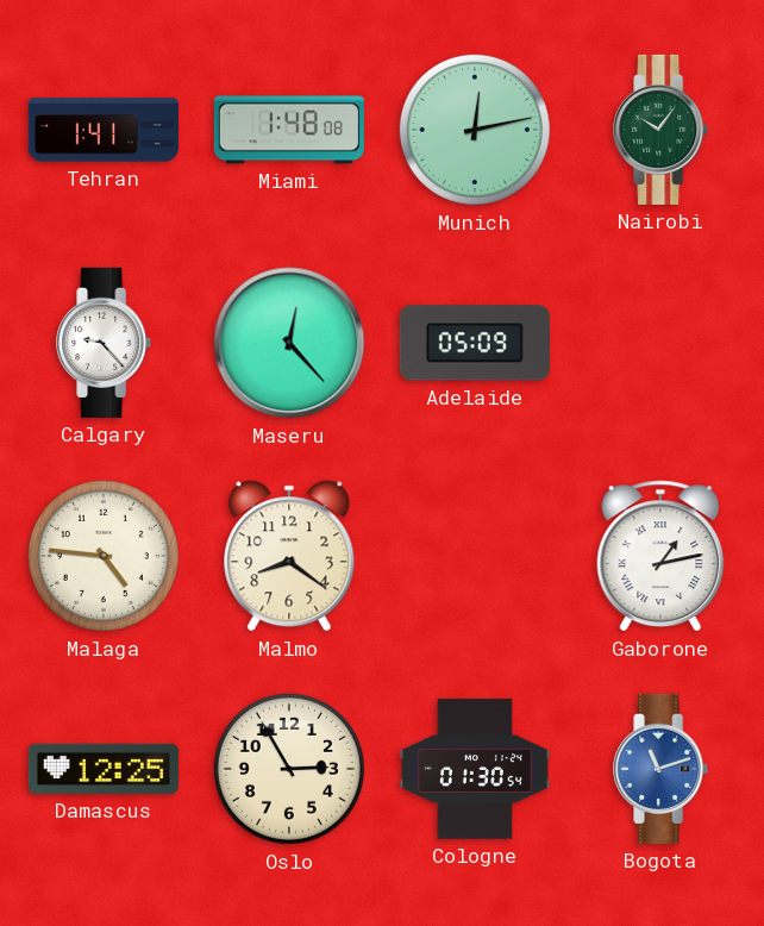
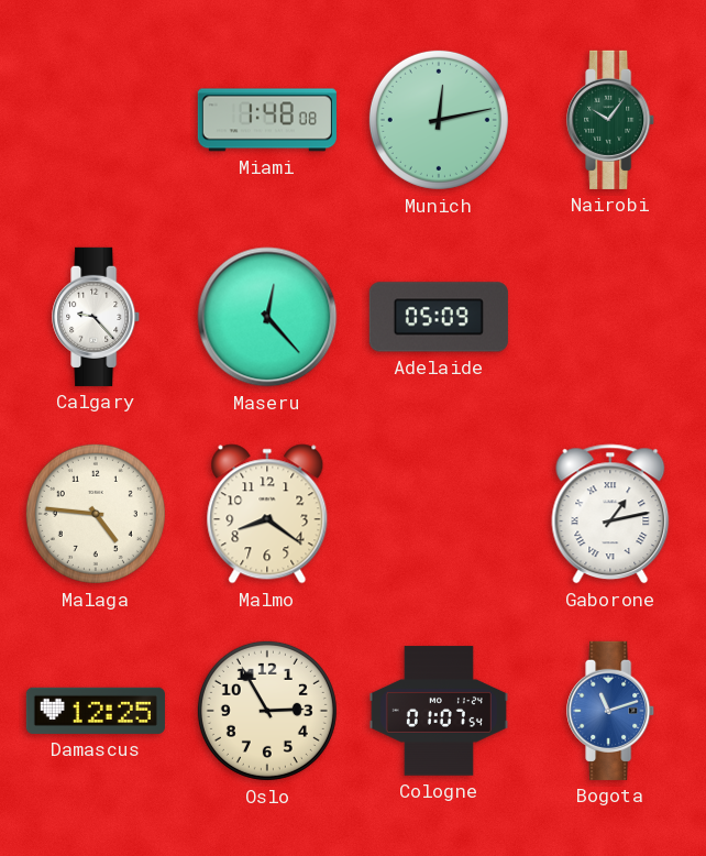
Tehran: 1:41 -> none
Cologne: 01:30 -> 01:07
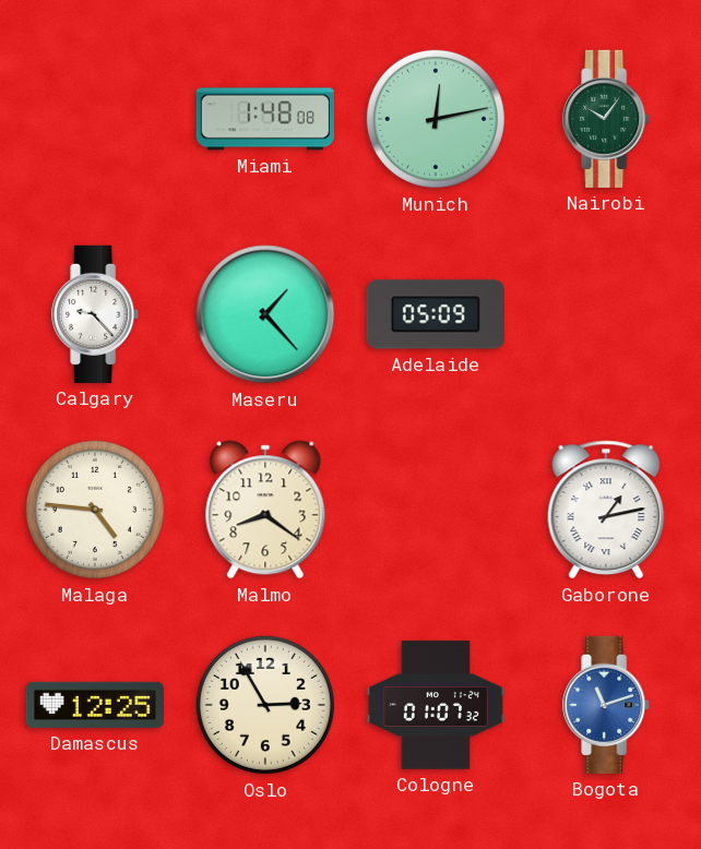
Maseru: 12:23 -> 1:23
Cologne: 01:07:54 -> 01:07:32
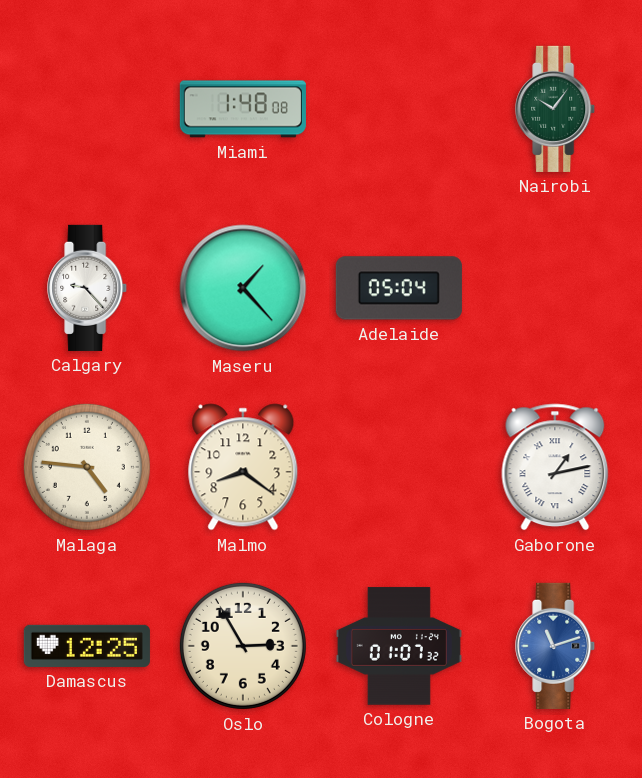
Munich: 12:13 -> none
Adelaide: 05:09 -> 05:04
